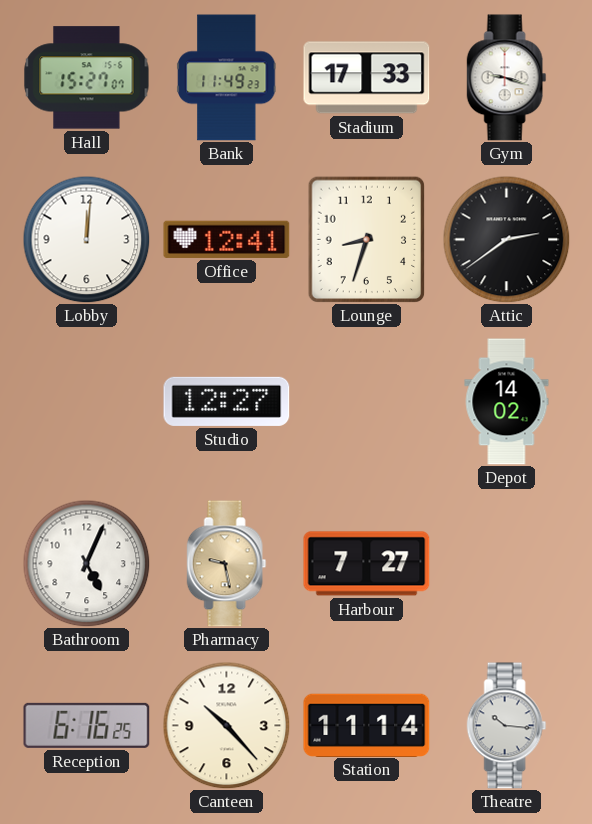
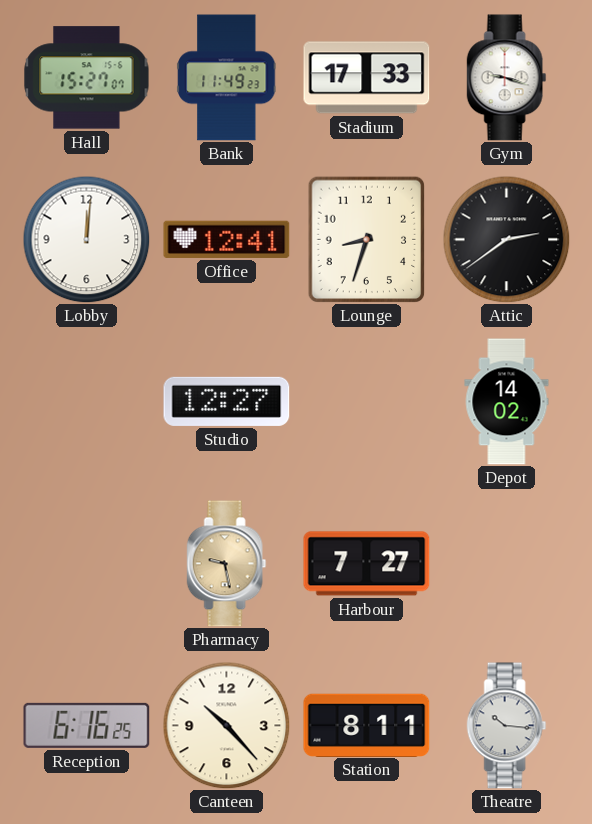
Bathroom: 5:04 -> none
Station: 11:14 -> 8:11
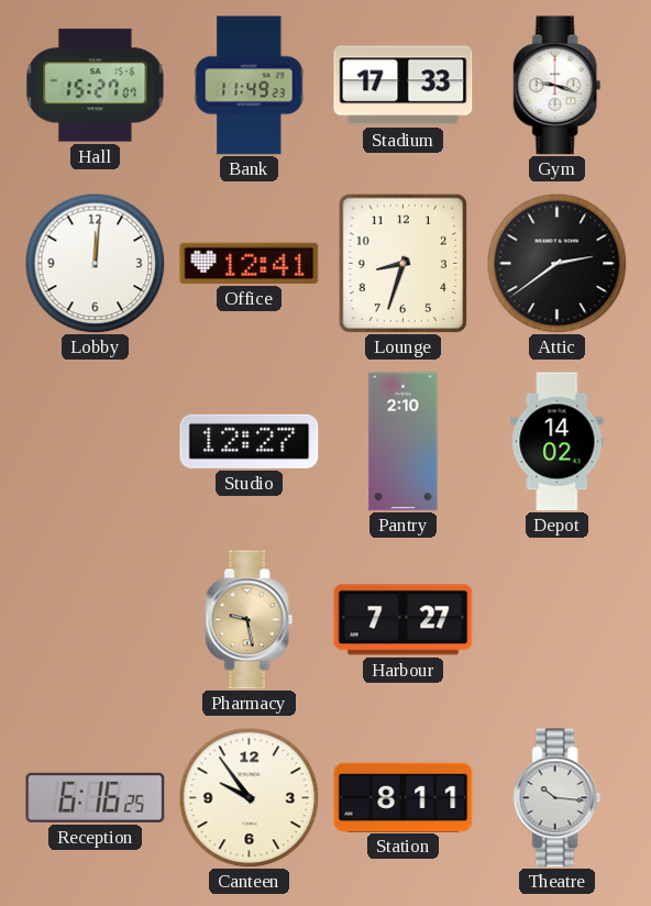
Pantry: none -> 2:10
Canteen: 10:23 -> 9:54
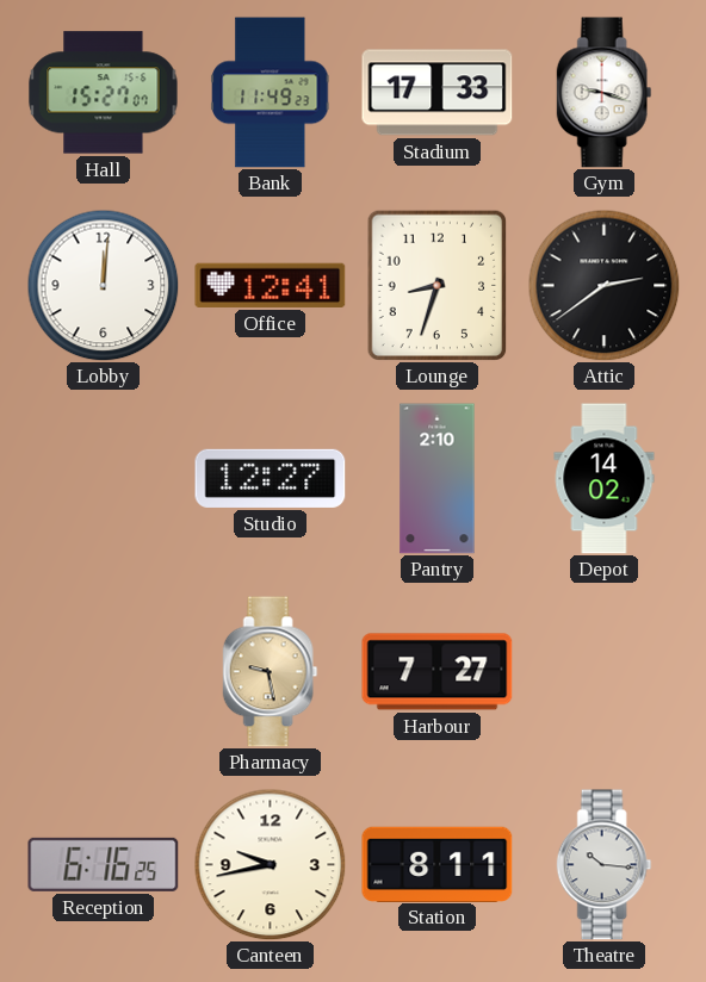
Canteen: 9:54 -> 9:43
